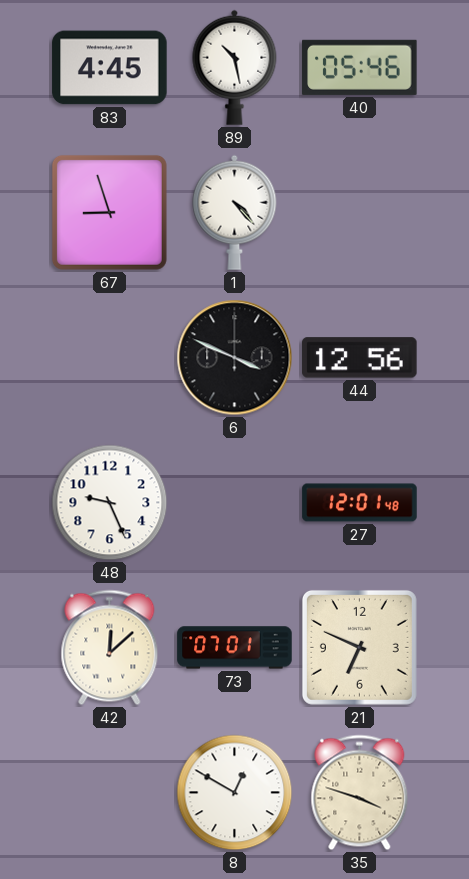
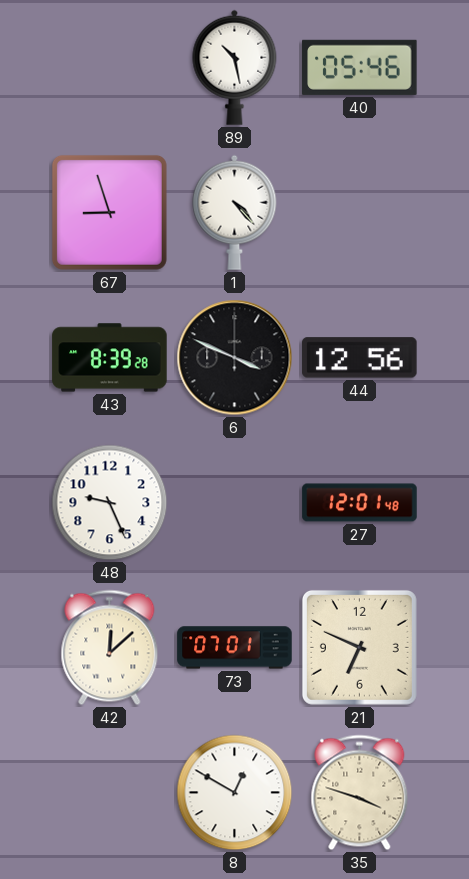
83: 4:45 -> none
43: none -> 8:39
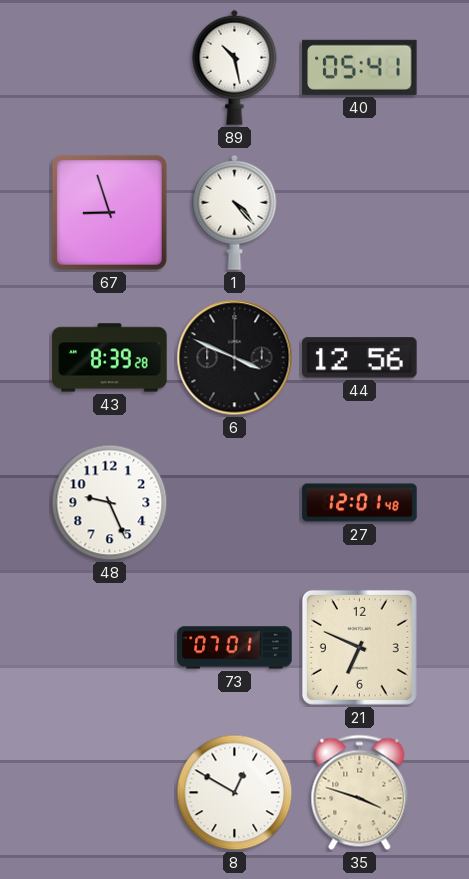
40: 05:46 -> 05:41
42: 12:08 -> none
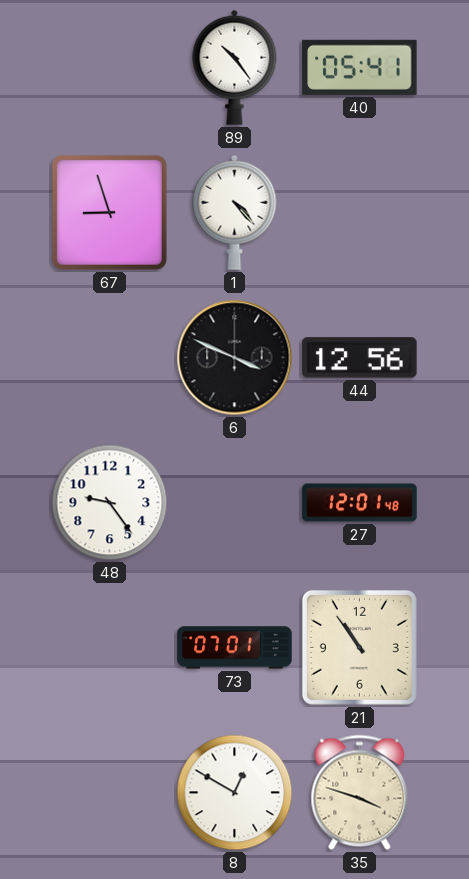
89: 10:28 -> 10:24
43: 8:39 -> none
48: 9:26 -> 9:24
21: 6:49 -> 10:54
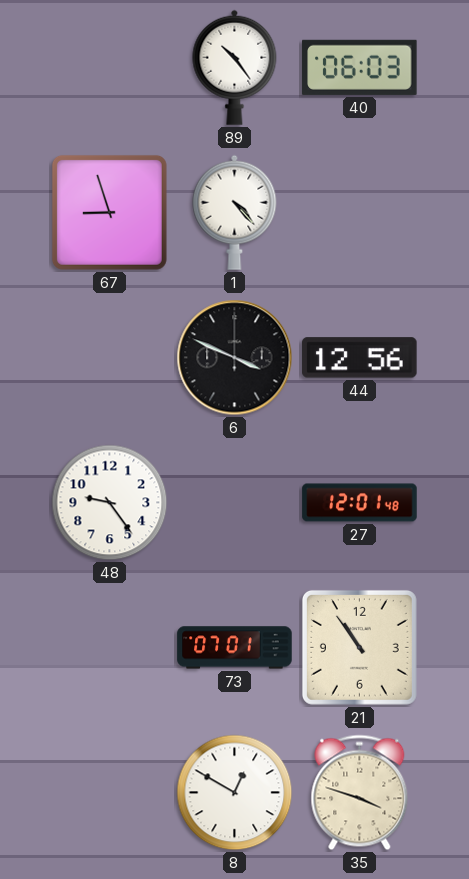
40: 05:41 -> 06:03
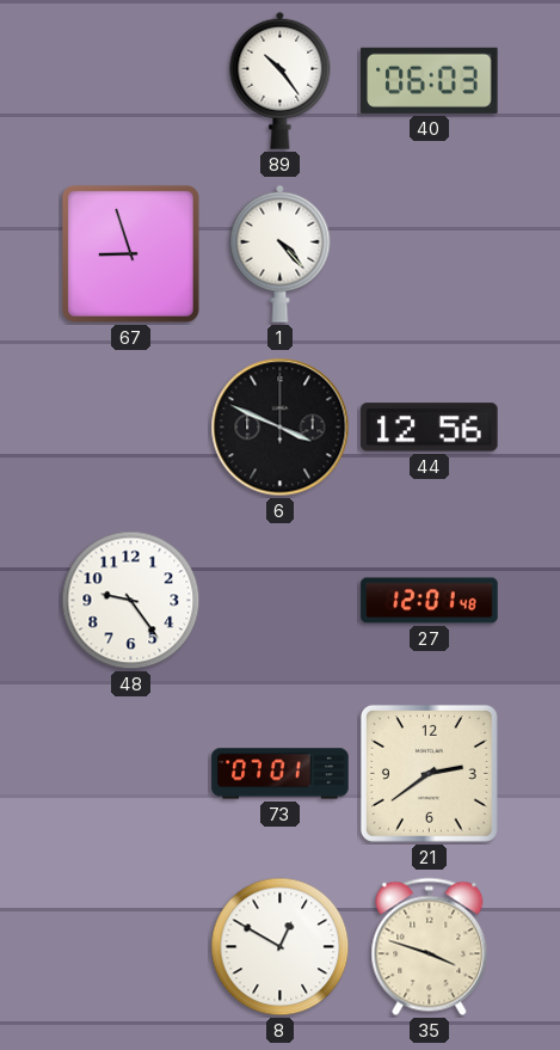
21: 10:54 -> 2:39
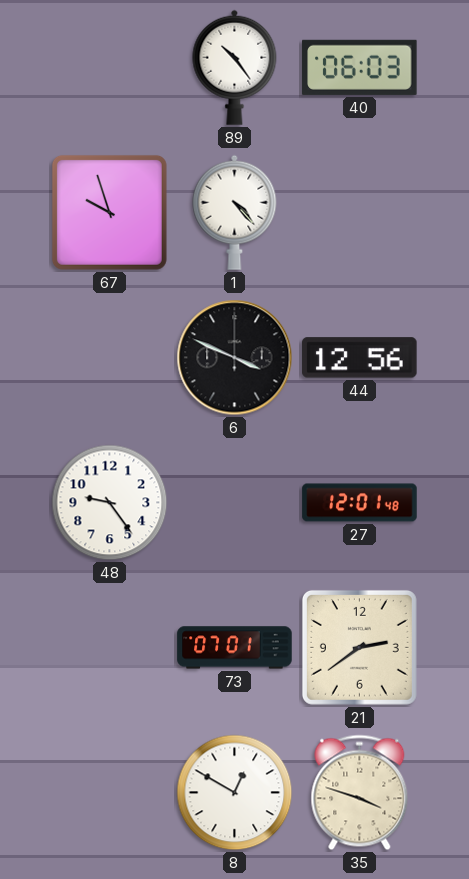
67: 8:57 -> 9:57
